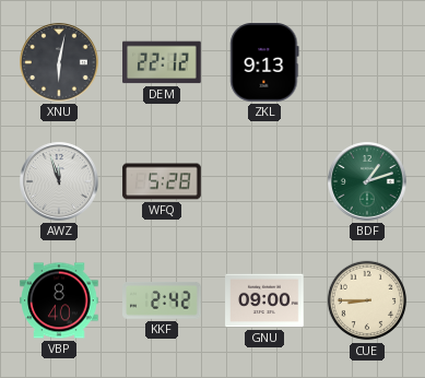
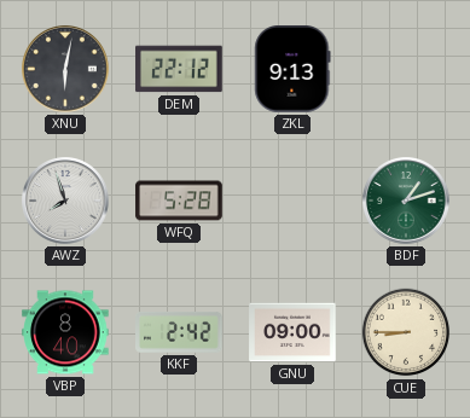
AWZ: 11:57 -> 7:57
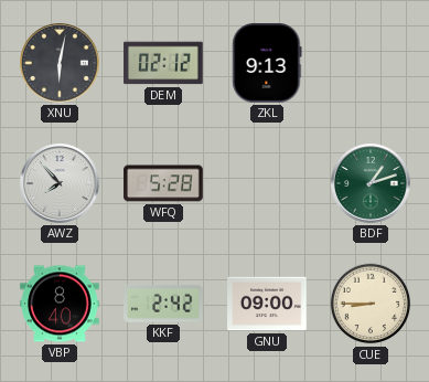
DEM: 22:12 -> 02:12
AWZ: 7:57 -> 7:53
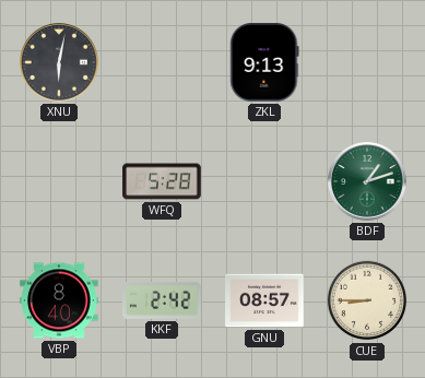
DEM: 02:12 -> none
AWZ: 7:53 -> none
GNU: 09:00 -> 08:57
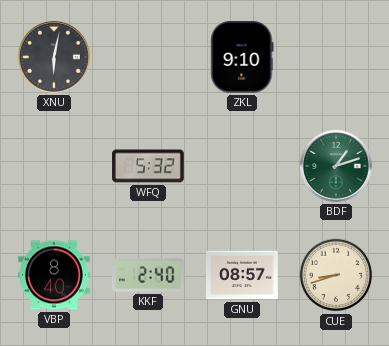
ZKL: 9:13 -> 9:10
WFQ: 5:28 -> 5:32
KKF: 2:42 -> 2:40
CUE: 8:45 -> 8:42
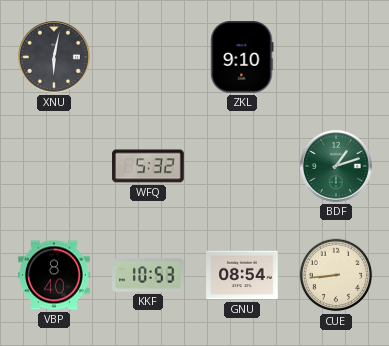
KKF: 2:40 -> 10:53
GNU: 08:57 -> 08:54
CUE: 8:42 -> 8:44
